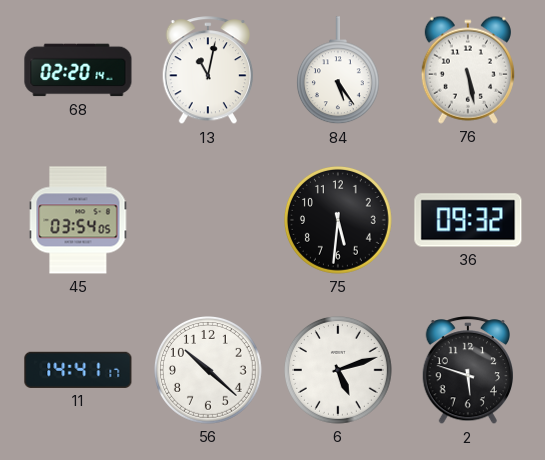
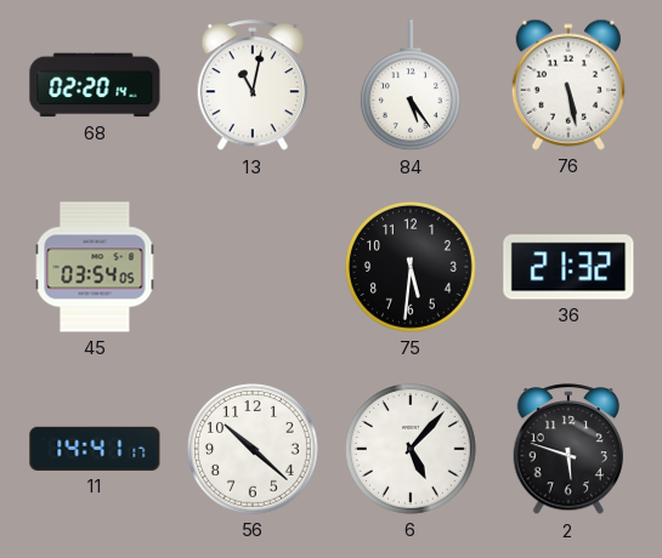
36: 09:32 -> 21:32
6: 5:12 -> 5:07
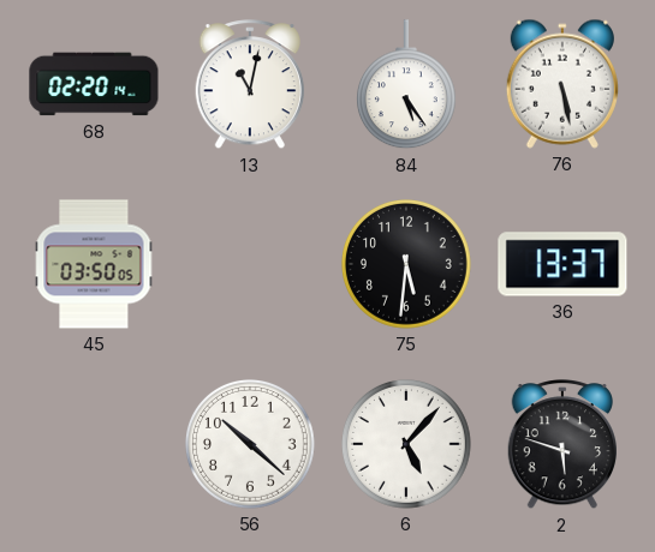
45: 03:54 -> 03:50
36: 21:32 -> 13:37
11: 14:41 -> none
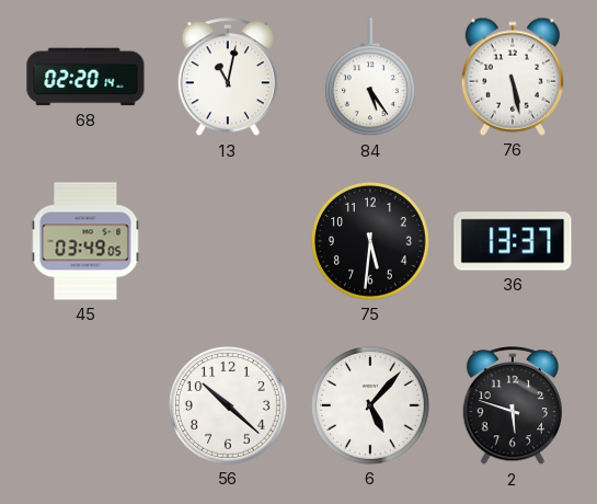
45: 03:50 -> 03:49
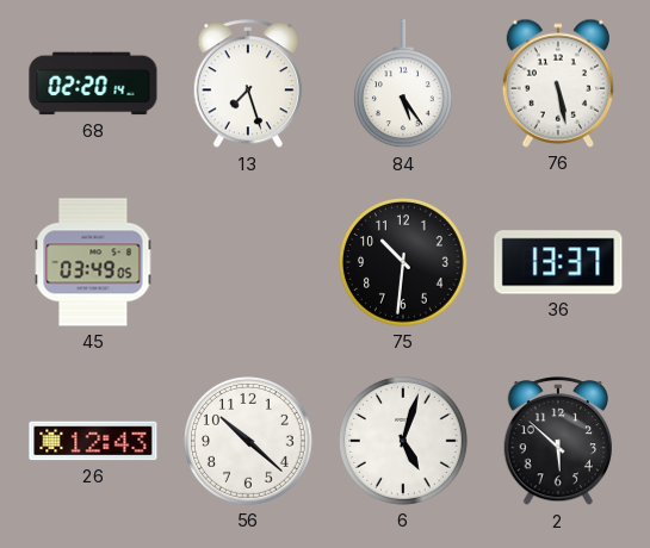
13: 11:02 -> 7:27
75: 5:31 -> 10:31
26: none -> 12:43
6: 5:07 -> 5:03
2: 5:48 -> 5:52
